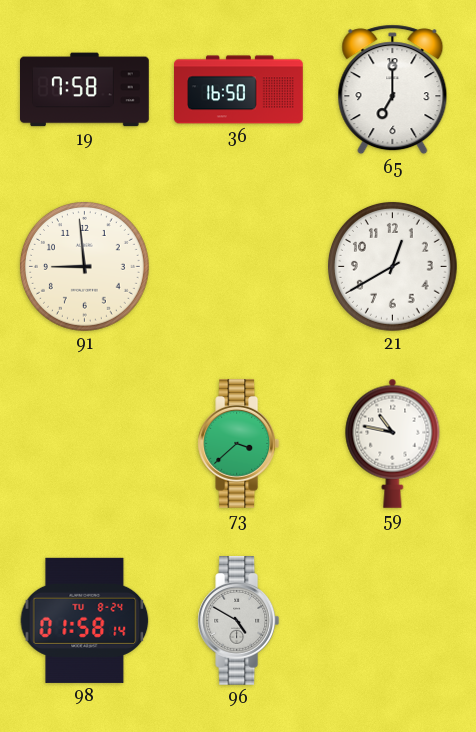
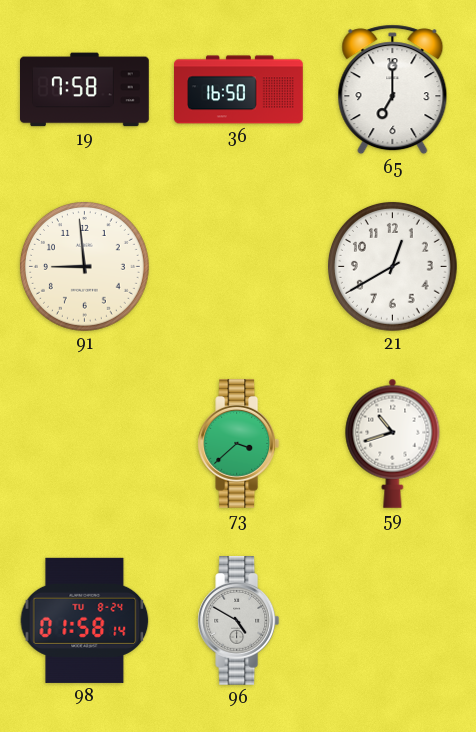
59: 10:47 -> 10:42
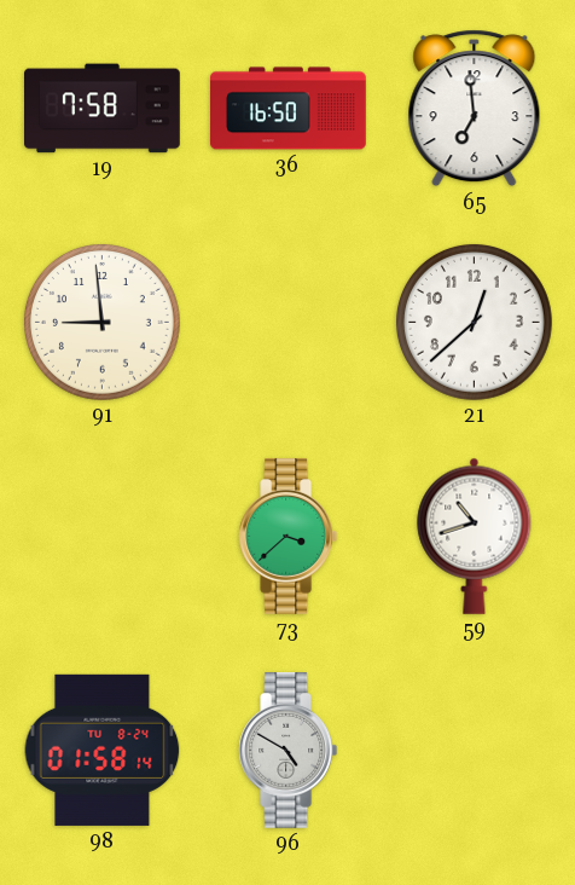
65: 7:00 -> 6:59
21: 12:40 -> 12:38
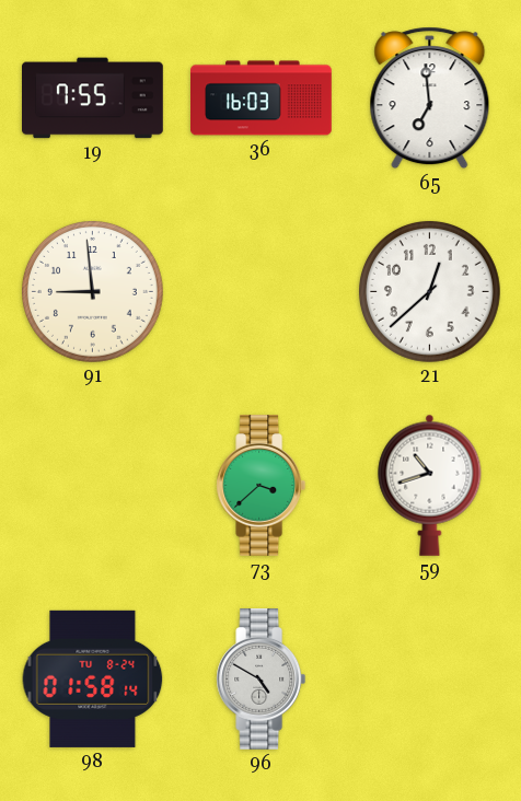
19: 7:58 -> 7:55
36: 16:50 -> 16:03
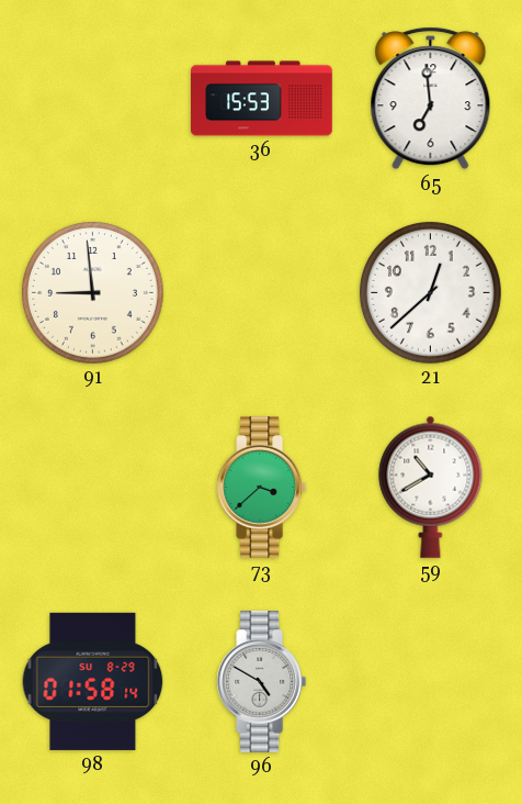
19: 7:55 -> none
36: 16:03 -> 15:53
59: 10:42 -> 10:40
98 date: TU 8-24 -> SU 8-29
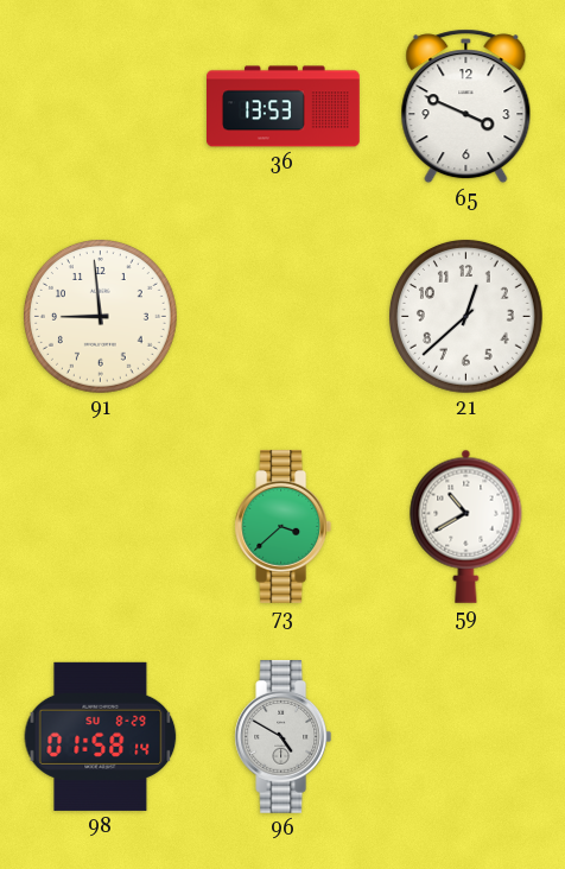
36: 15:53 -> 13:53
65: 6:59 -> 3:49
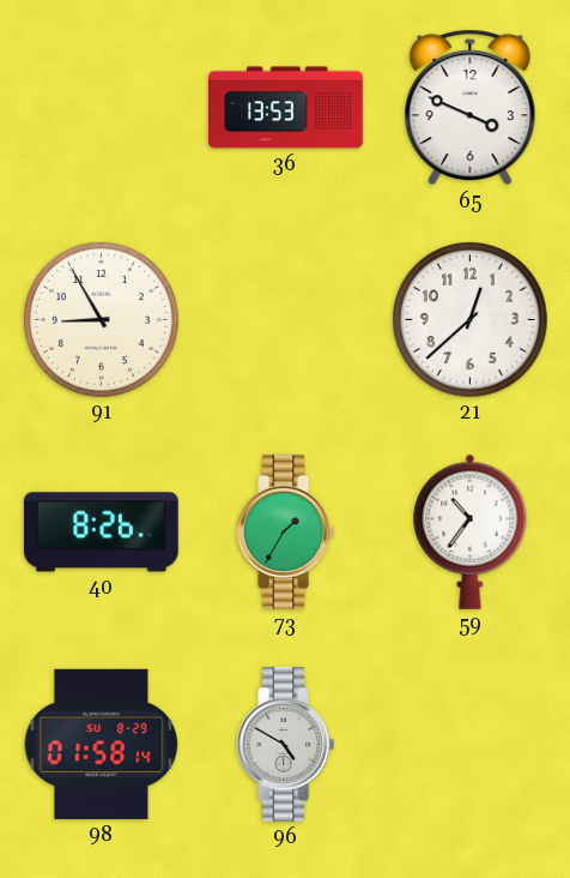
91: 8:59 -> 8:55
40: none -> 8:26
73: 3:38 -> 1:35
59: 10:40 -> 10:36
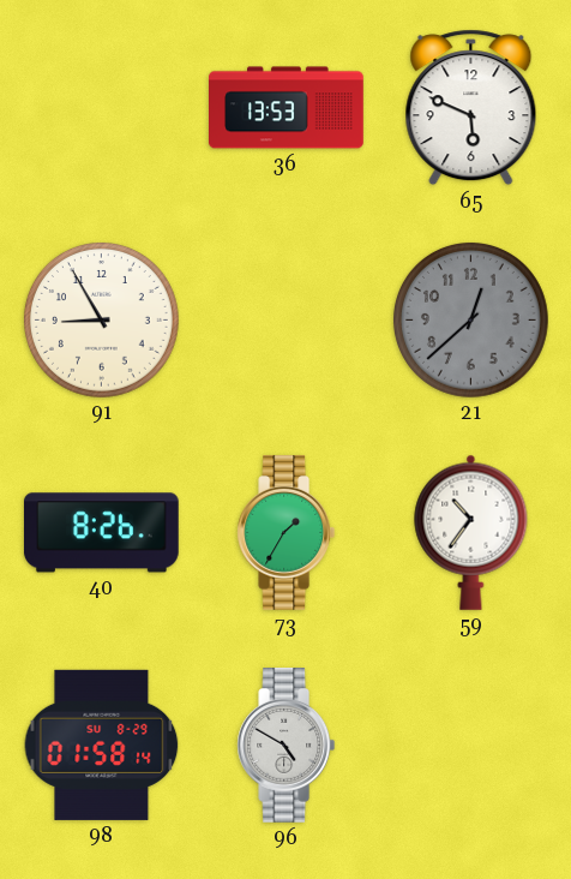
65: 3:49 -> 5:49
21 dial: white -> grey
